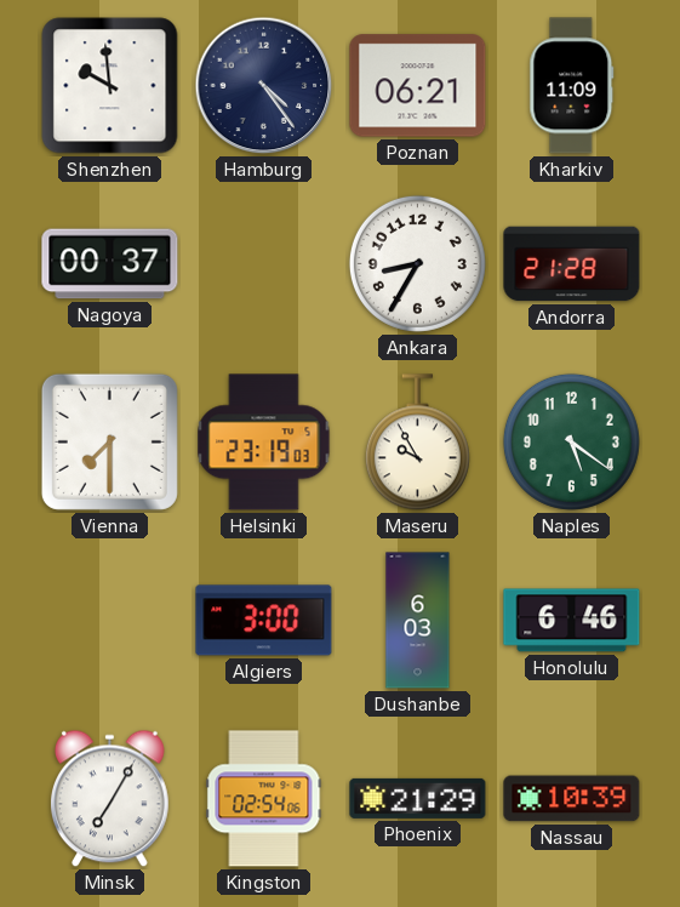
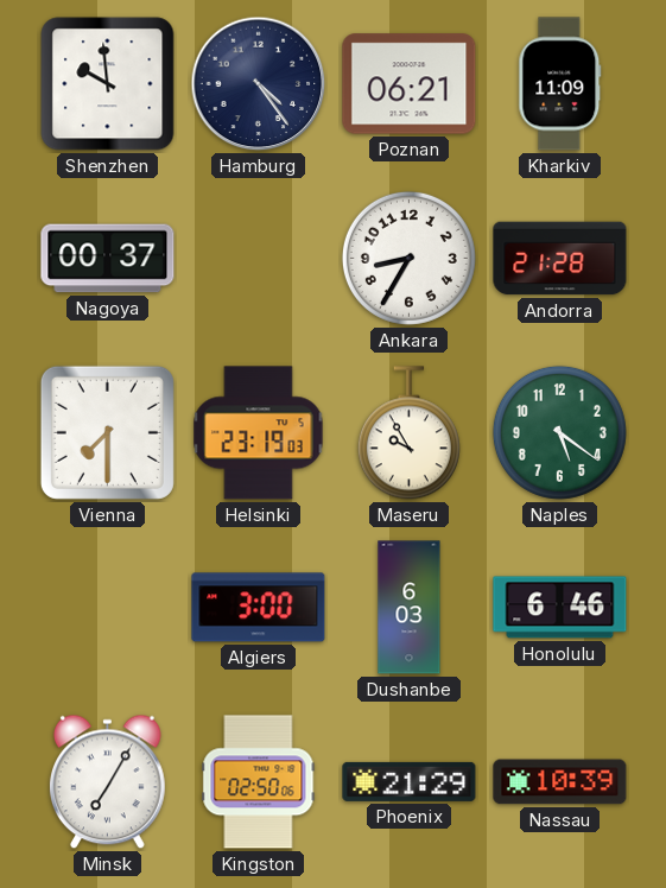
Kingston: 02:54 -> 02:50
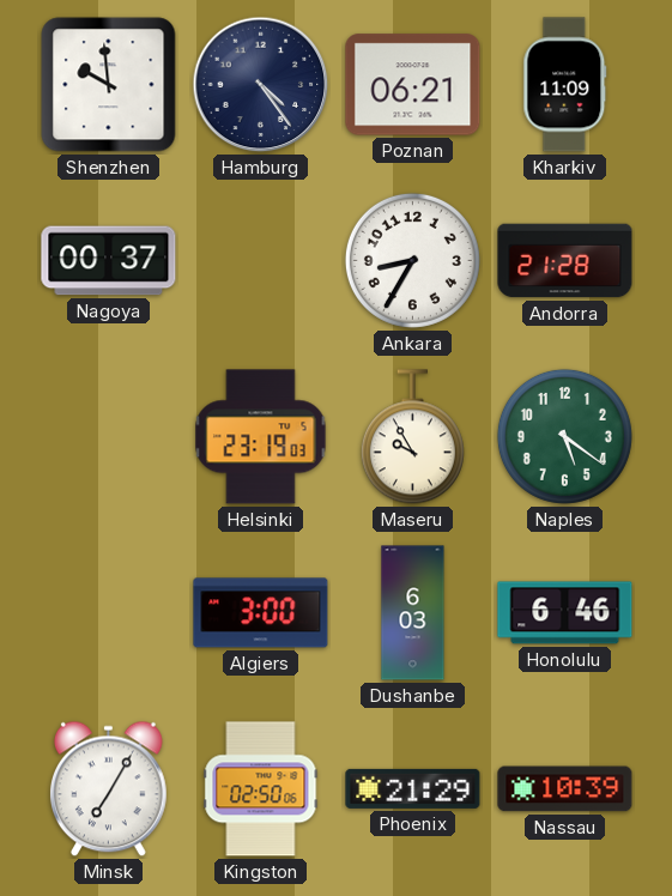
Vienna: 7:30 -> none
